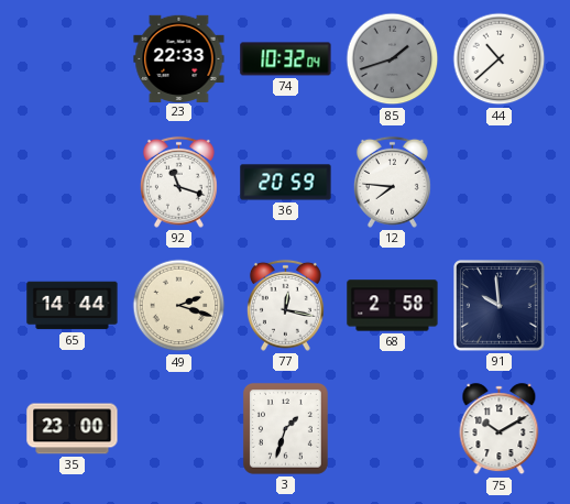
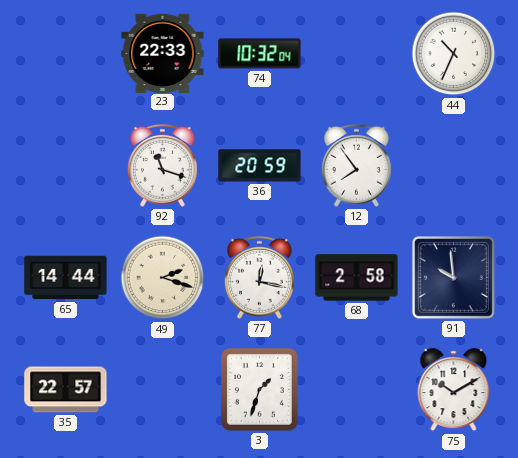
85: 1:42 -> none
44: 10:38 -> 10:34
12: 7:46 -> 7:54
35: 23:00 -> 22:57
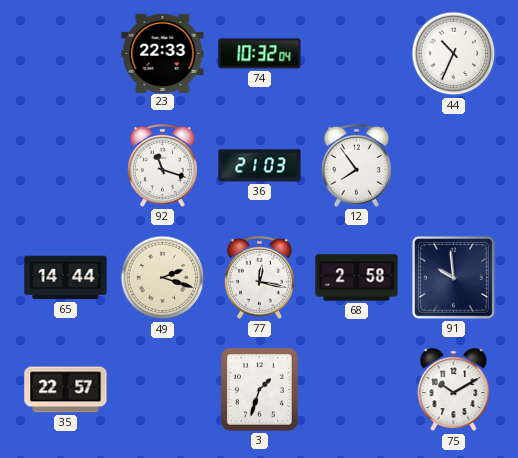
36: 20:59 -> 21:03
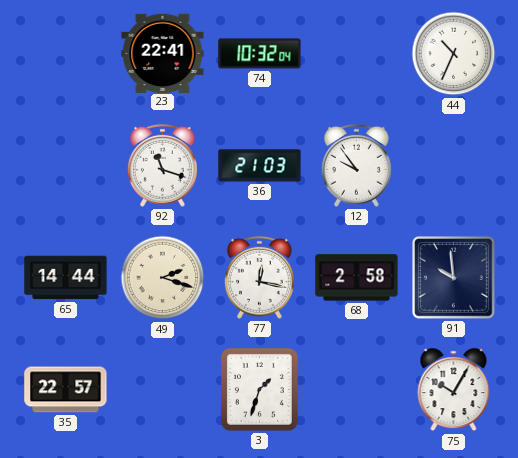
23: 22:33 -> 22:41
12: 7:54 -> 9:54
75: 10:10 -> 10:05
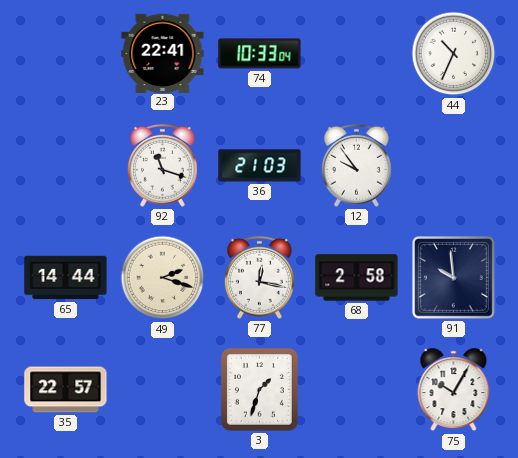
74: 10:32 -> 10:33
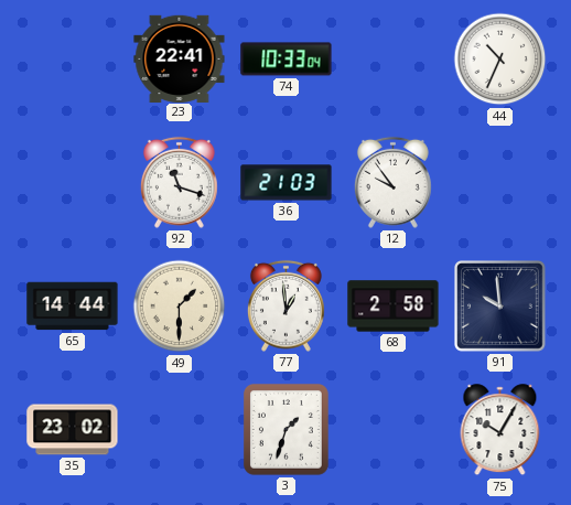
49: 2:18 -> 1:30
77: 12:17 -> 12:59
35: 22:57 -> 23:02
